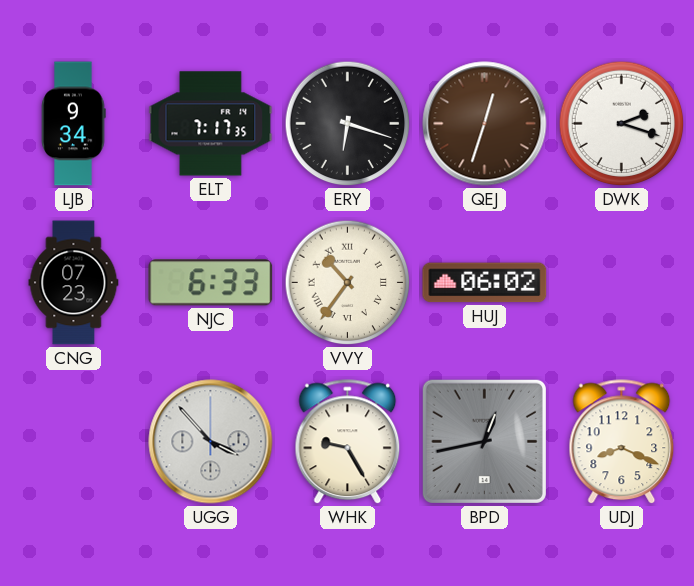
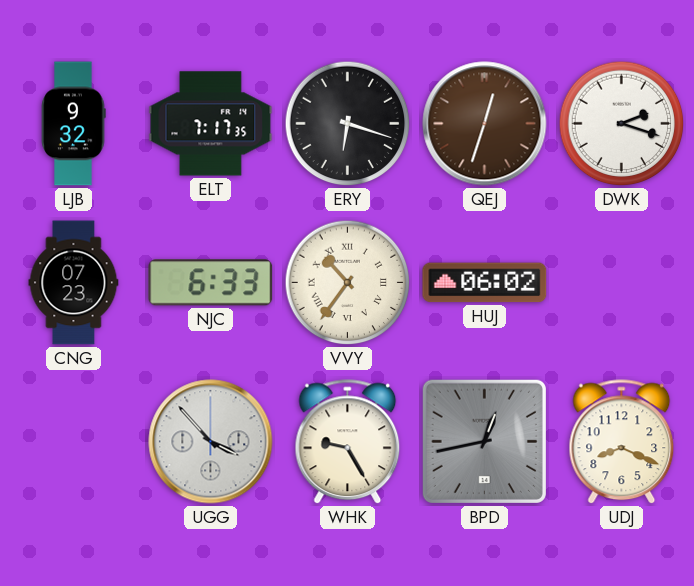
LJB: 9:34 -> 9:32
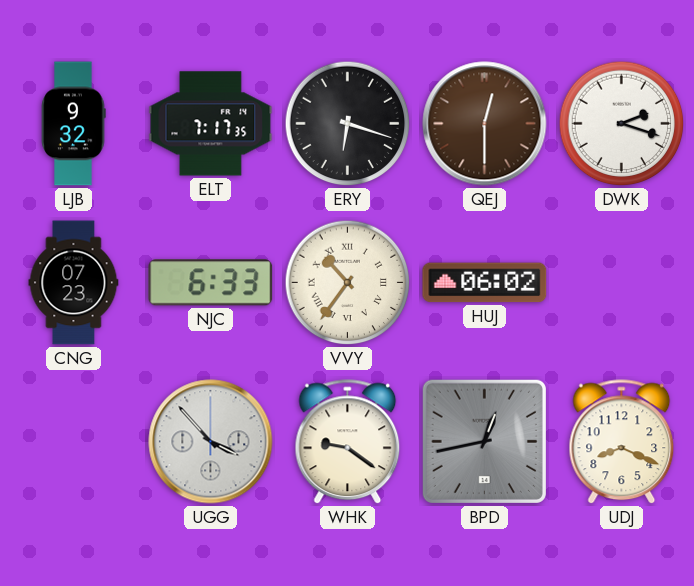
QEJ: 12:33 -> 12:30
WHK: 9:25 -> 9:21
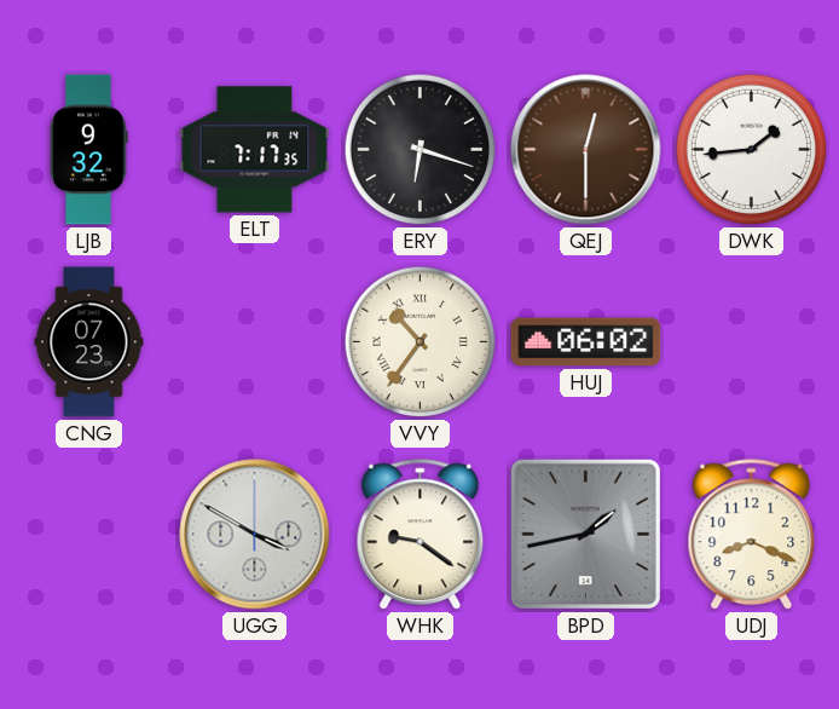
DWK: 2:18 -> 1:44
NJC: 6:33 -> none
UGG: 3:53 -> 3:50
BPD: 12:43 -> 1:43
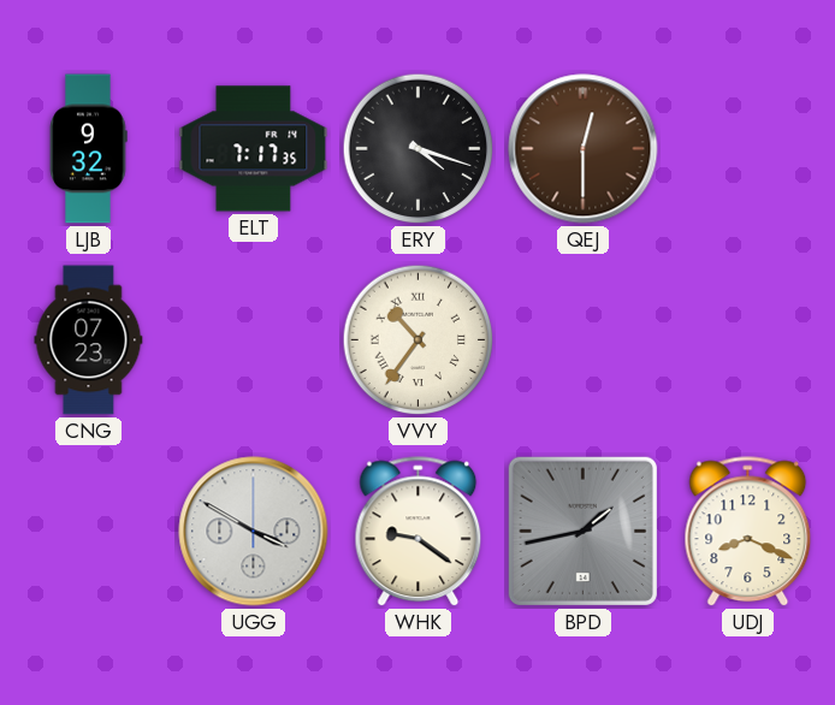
ERY: 6:18 -> 4:18
DWK: 1:44 -> none
HUJ: 06:02 -> none
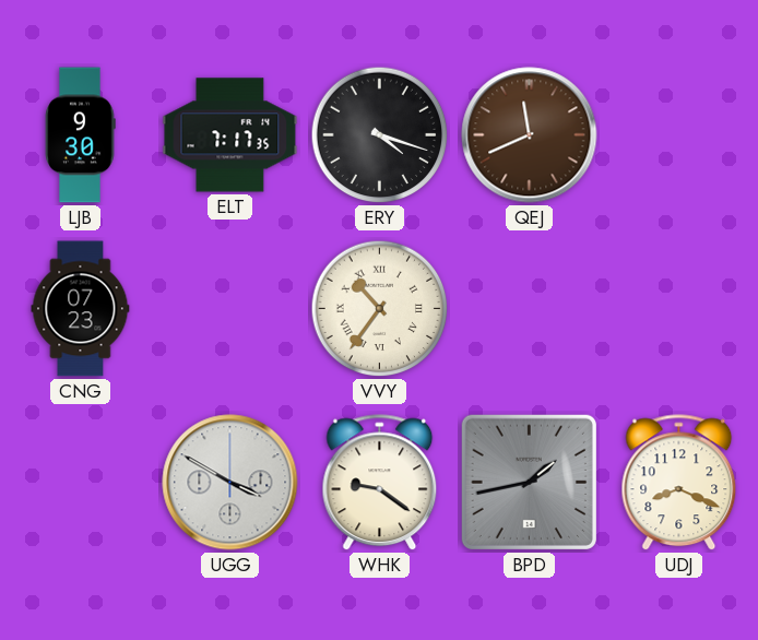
LJB: 9:32 -> 9:30
QEJ: 12:30 -> 11:41
